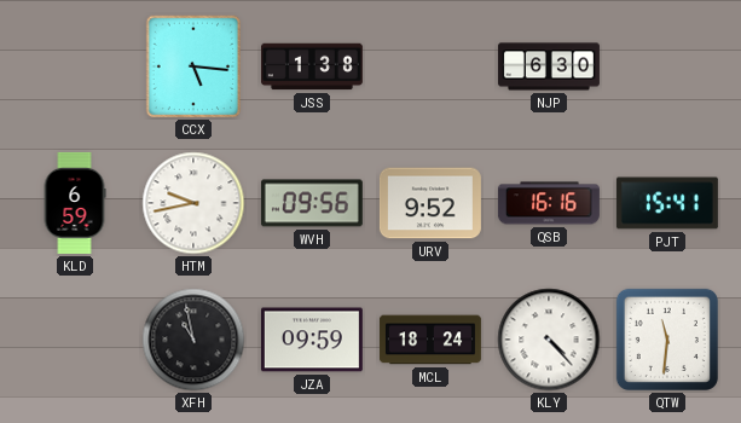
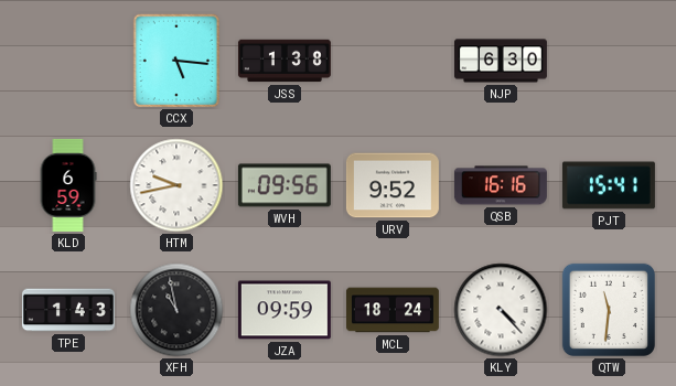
TPE: none -> 1:43
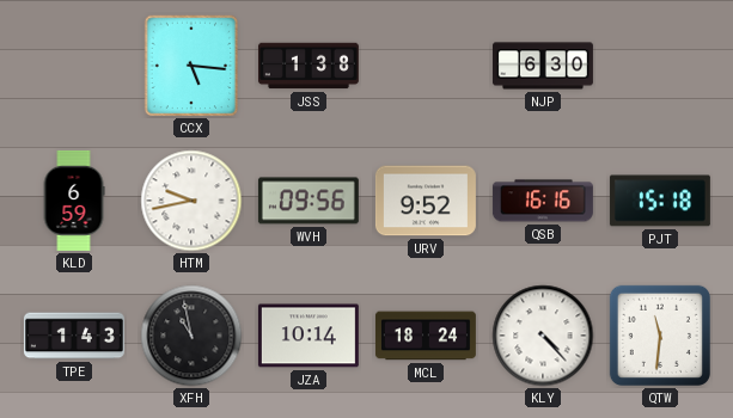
PJT: 15:41 -> 15:18
JZA: 09:59 -> 10:14
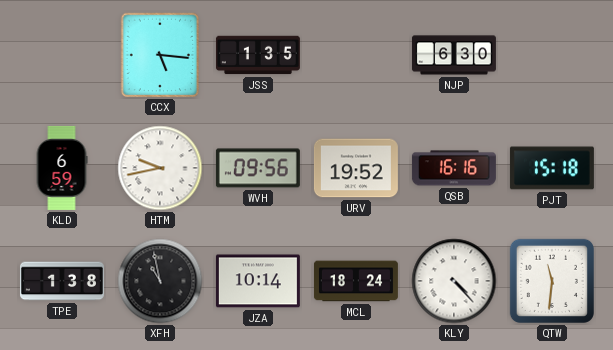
JSS: 1:38 -> 1:35
URV: 9:52 -> 19:52
TPE: 1:43 -> 1:38
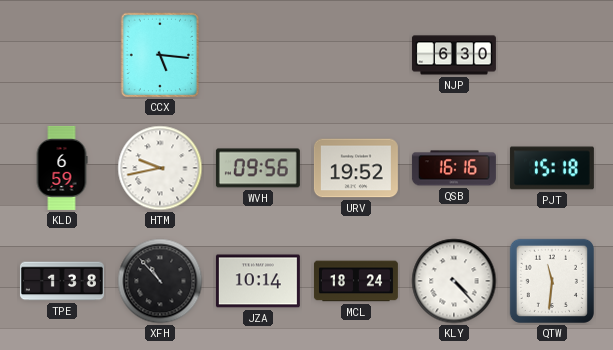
JSS: 1:35 -> none
XFH: 10:58 -> 10:53
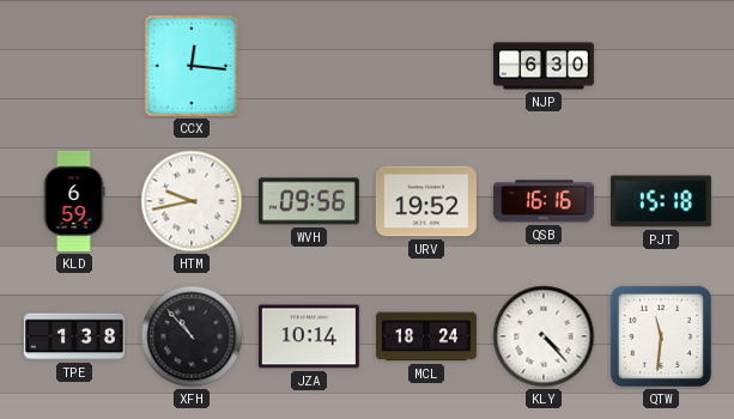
CCX: 5:16 -> 12:16
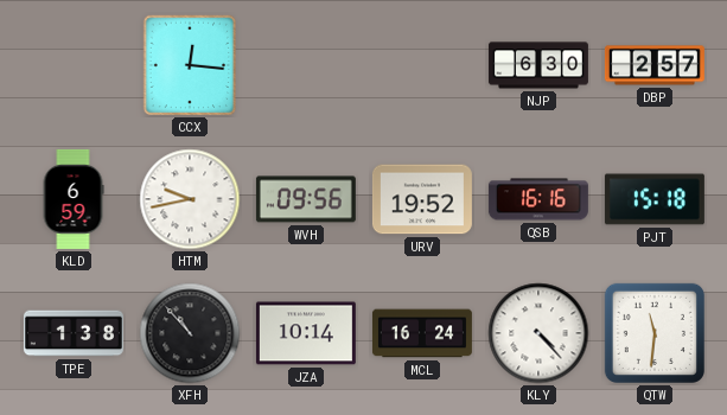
DBP: none -> 2:57
MCL: 18:24 -> 16:24
